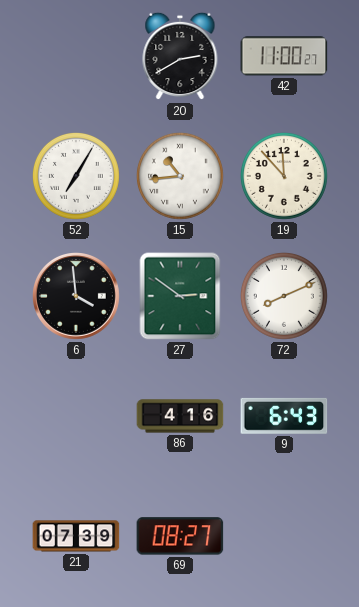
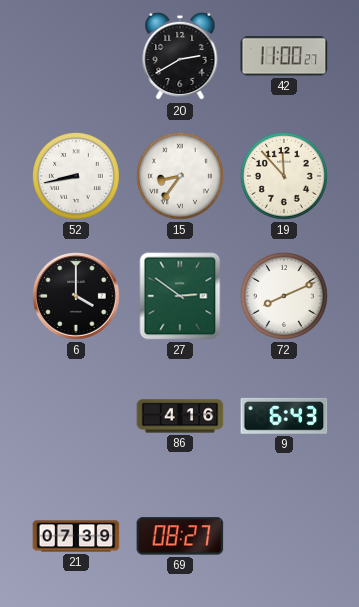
52: 7:05 -> 8:43
15: 10:44 -> 8:36
6: 3:59 -> 4:00
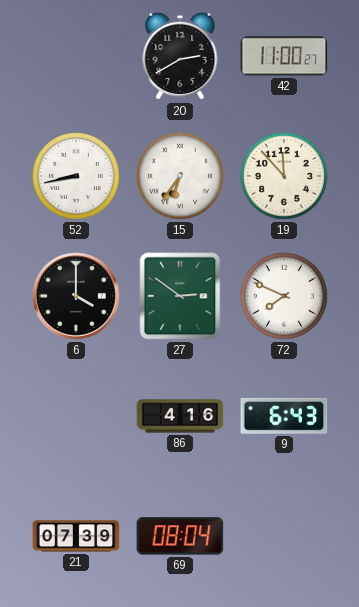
15: 8:36 -> 6:36
72: 8:11 -> 7:49
69: 08:27 -> 08:04
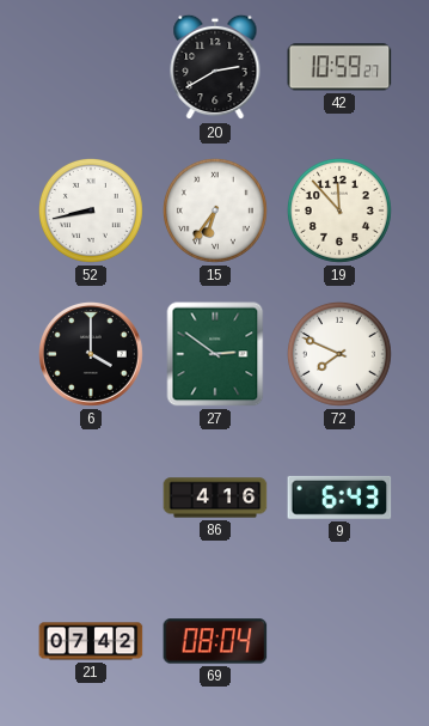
42: 11:00 -> 10:59
21: 07:39 -> 07:42
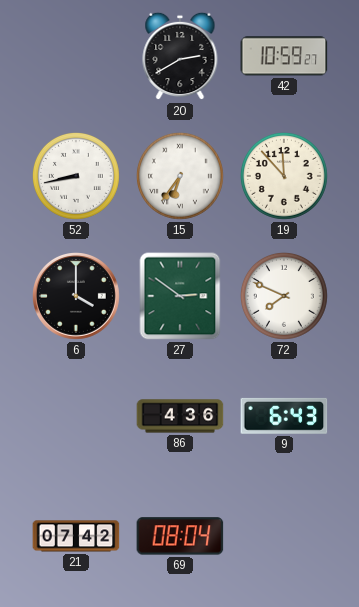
86: 4:16 -> 4:36
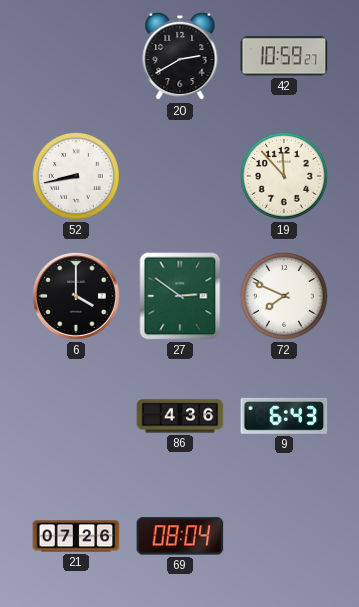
15: 6:36 -> none
21: 07:42 -> 07:26
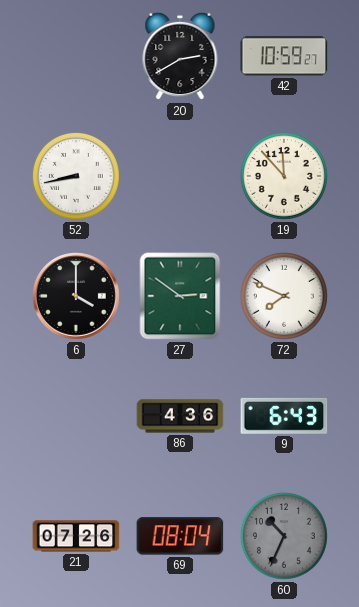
60: none -> 10:34
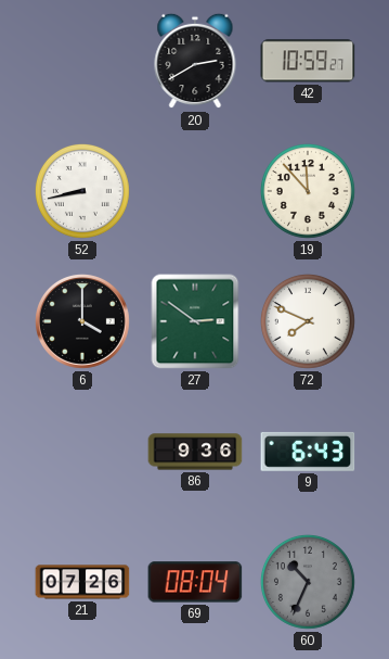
86: 4:36 -> 9:36
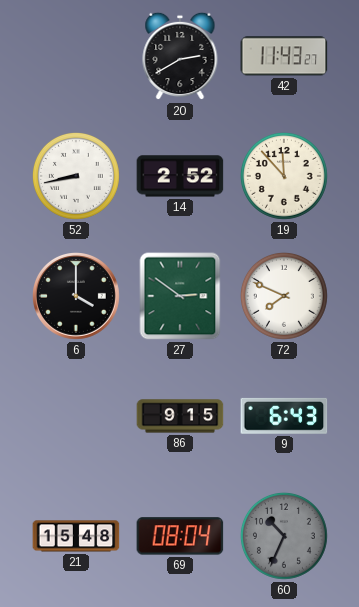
42: 10:59 -> 11:43
14: none -> 2:52
86: 9:36 -> 9:15
21: 07:26 -> 15:48
